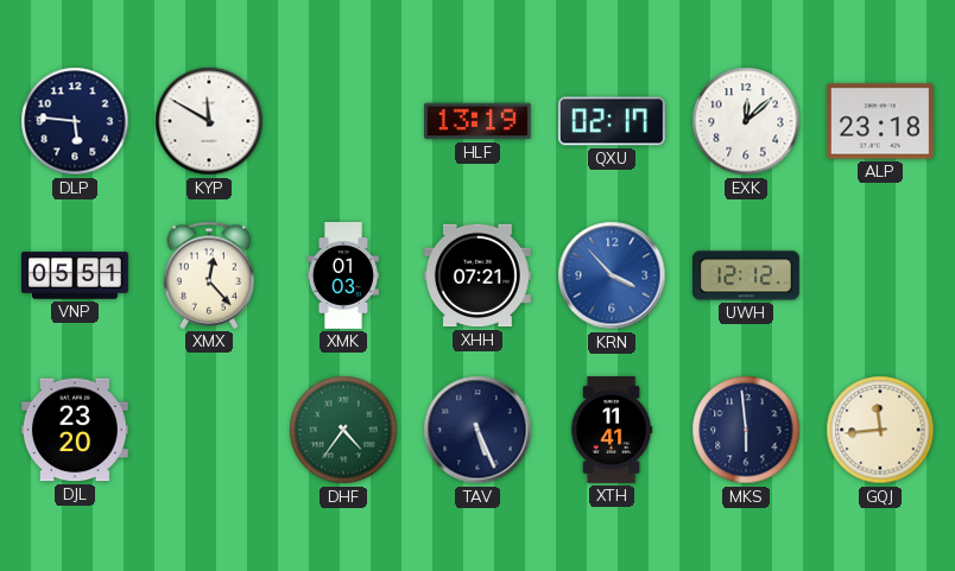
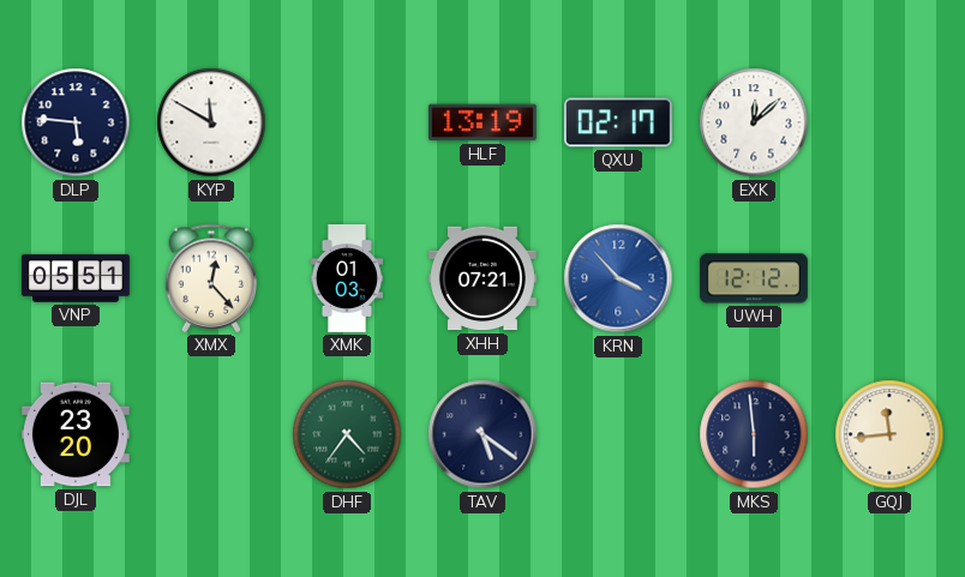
ALP: 23:18 -> none
TAV: 5:26 -> 5:21
XTH: 11:41 -> none
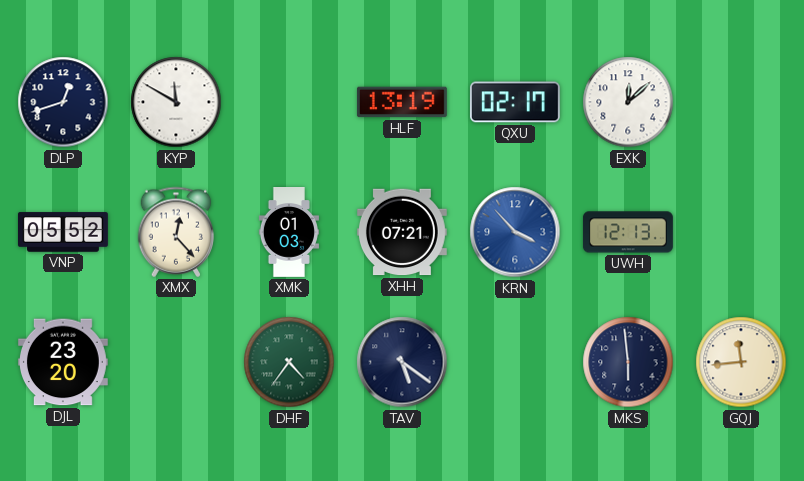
DLP: 5:46 -> 12:42
VNP: 05:51 -> 05:52
UWH: 12:12 -> 12:13
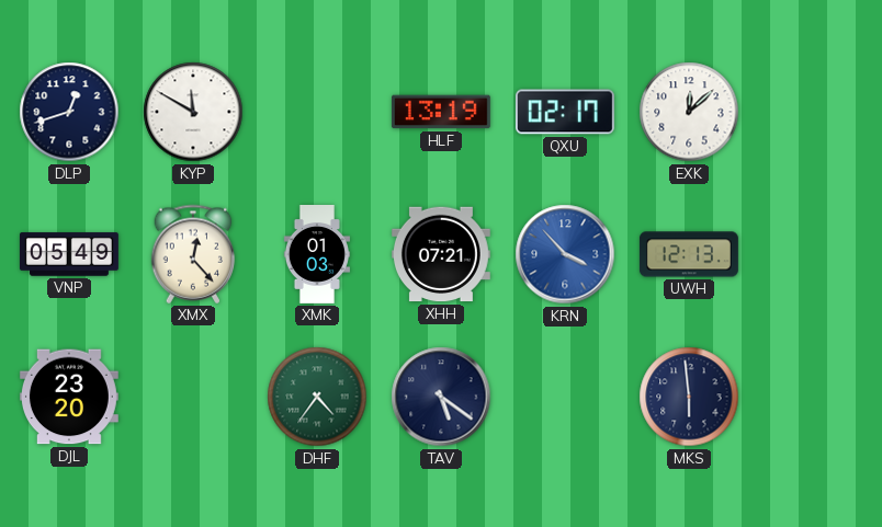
VNP: 05:52 -> 05:49
GQJ: 11:44 -> none
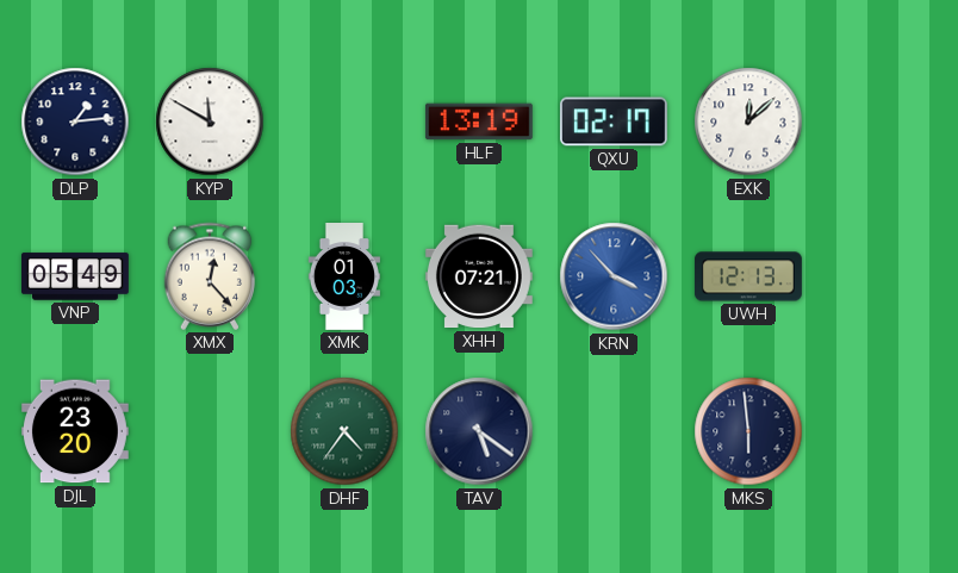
DLP: 12:42 -> 1:14
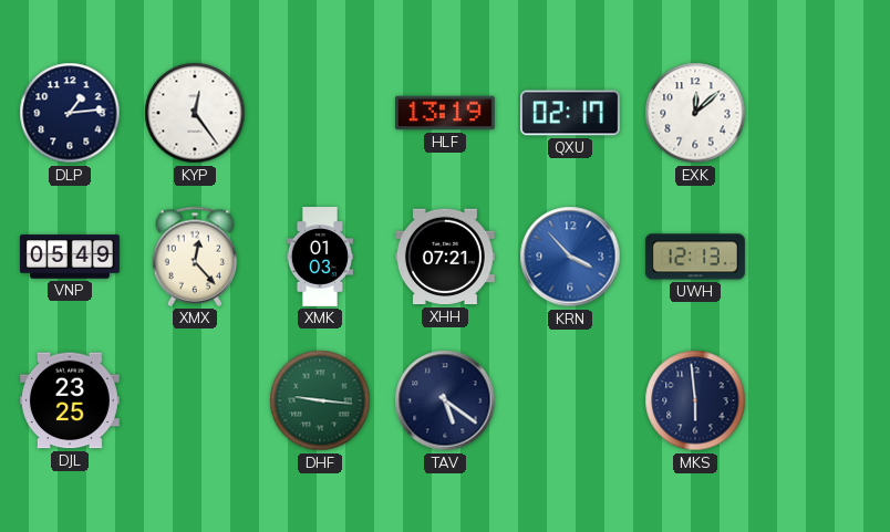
KYP: 11:50 -> 12:24
DJL: 23:20 -> 23:25
DHF: 4:36 -> 9:16
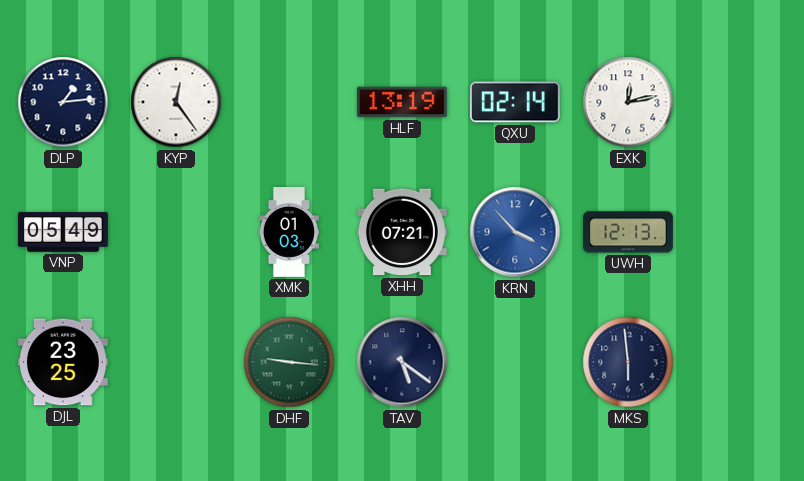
QXU: 02:17 -> 02:14
EXK: 12:08 -> 12:13
XMX: 12:23 -> none
